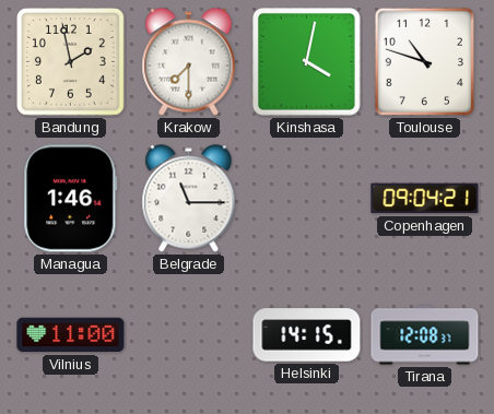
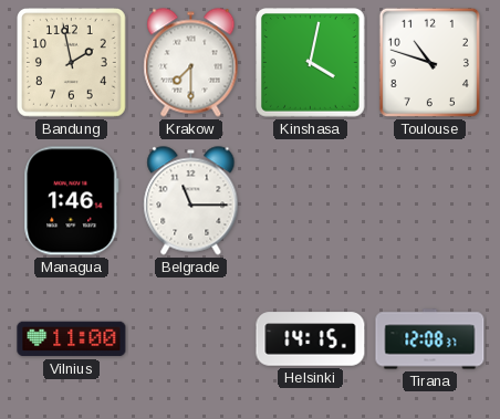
Copenhagen: 09:04 -> none
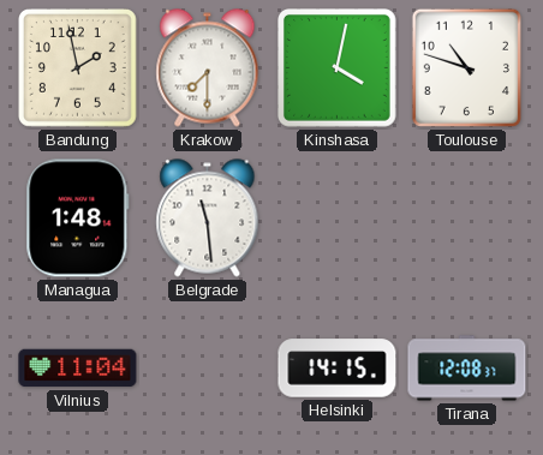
Managua: 1:46 -> 1:48
Belgrade: 11:15 -> 11:29
Vilnius: 11:00 -> 11:04
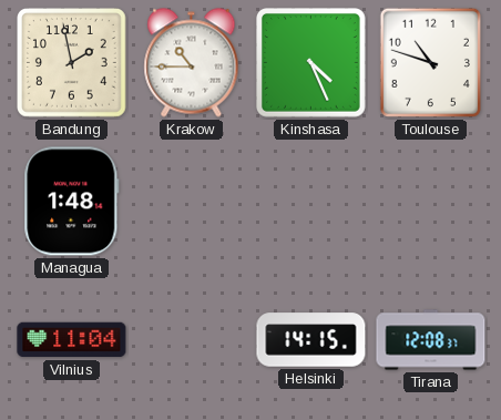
Krakow: 7:30 -> 10:45
Kinshasa: 4:02 -> 4:26
Belgrade: 11:29 -> none
